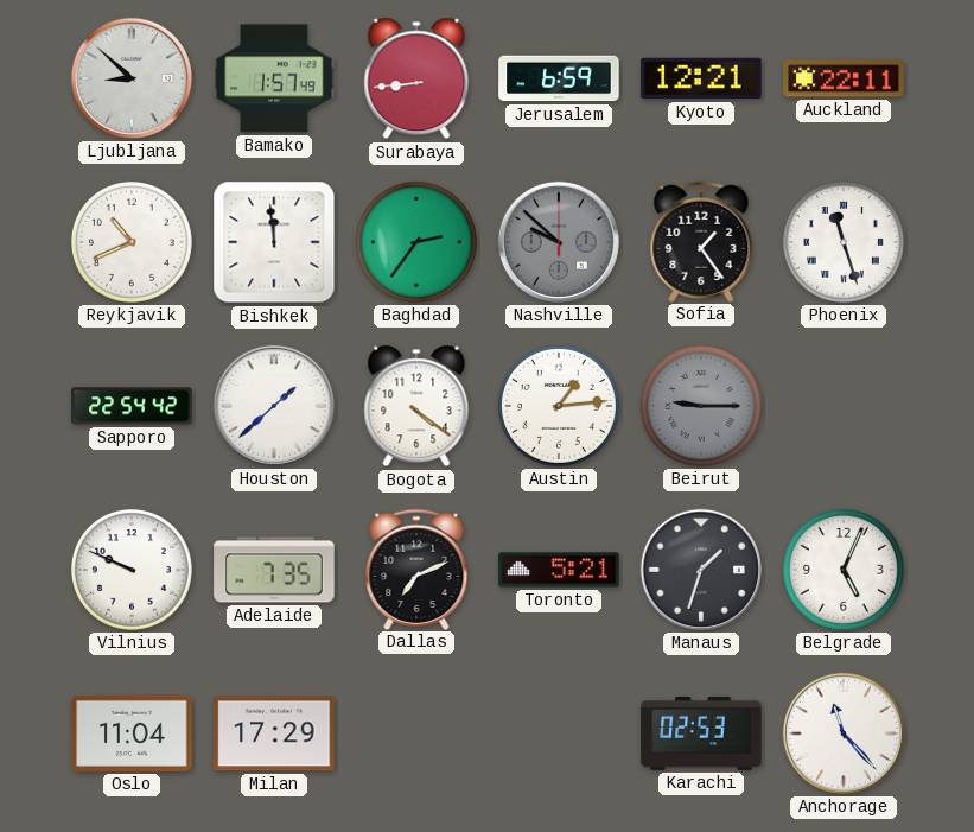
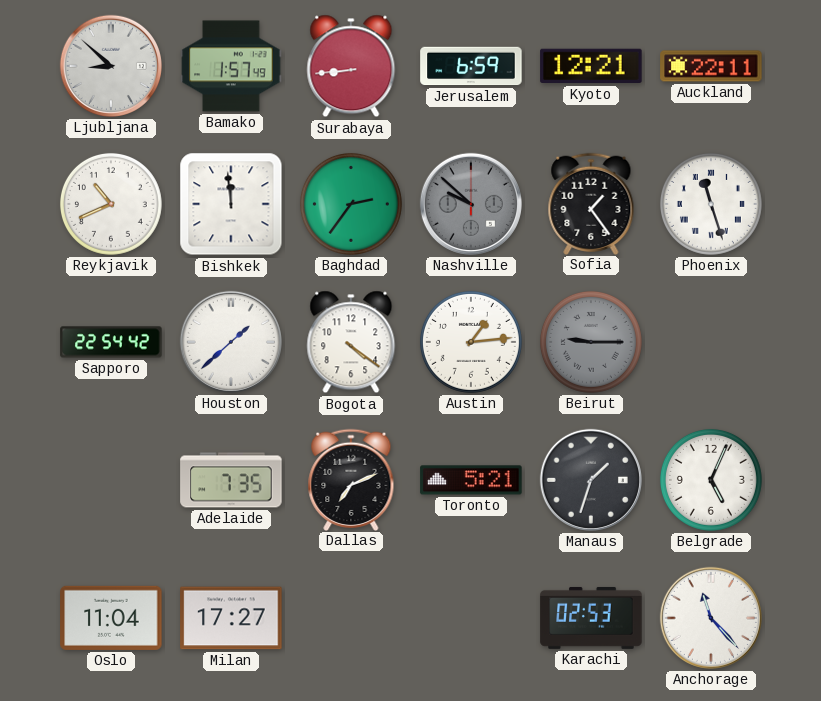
Vilnius: 9:49 -> none
Milan: 17:29 -> 17:27
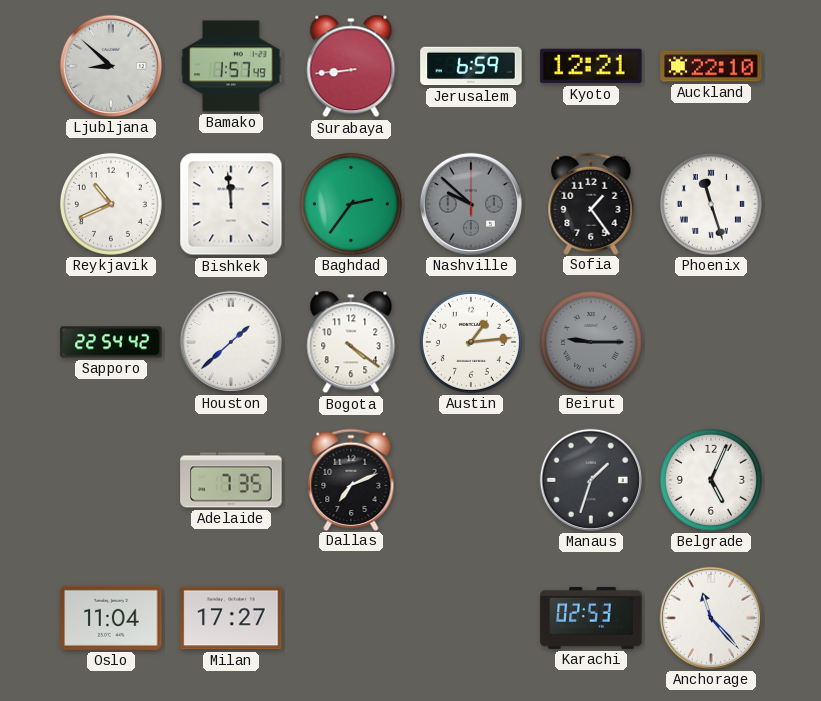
Auckland: 22:11 -> 22:10
Toronto: 5:21 -> none
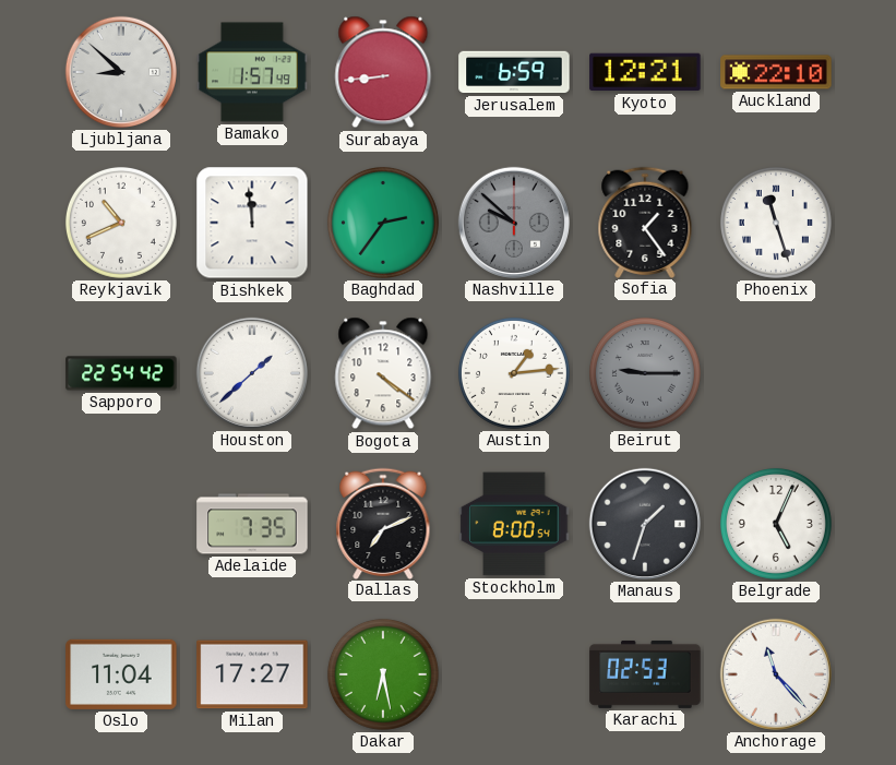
Stockholm: none -> 8:00
Dakar: none -> 6:28
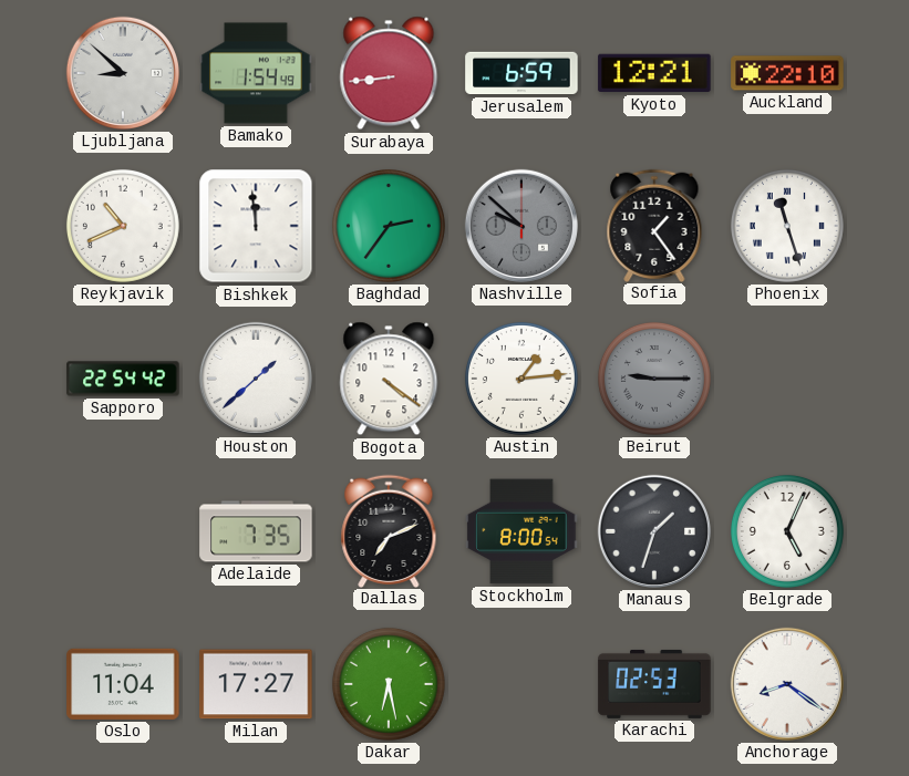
Bamako: 1:57 -> 1:54
Anchorage: 11:23 -> 8:21
